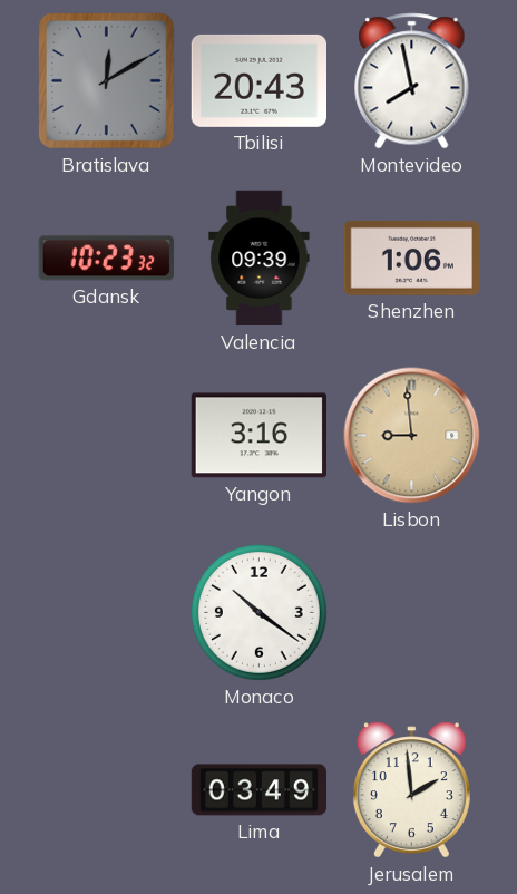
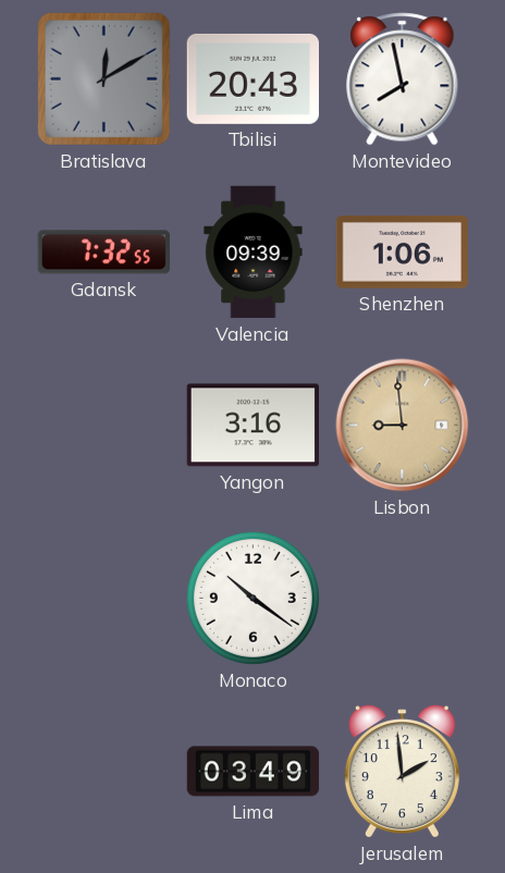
Gdansk: 10:23 -> 7:32
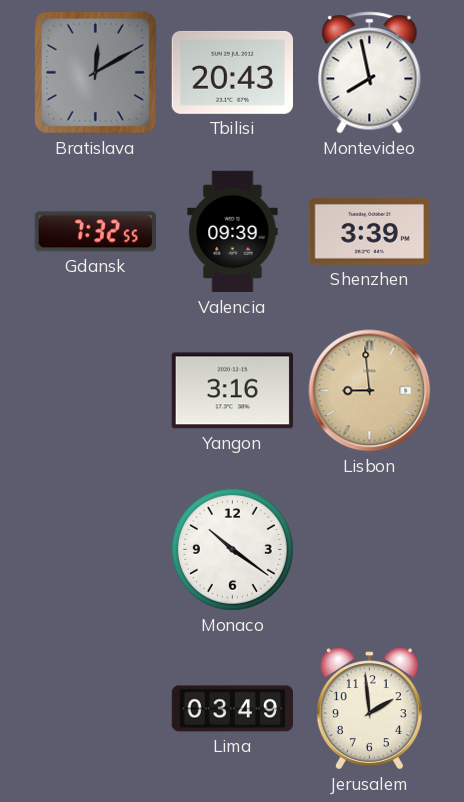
Shenzhen: 1:06 -> 3:39
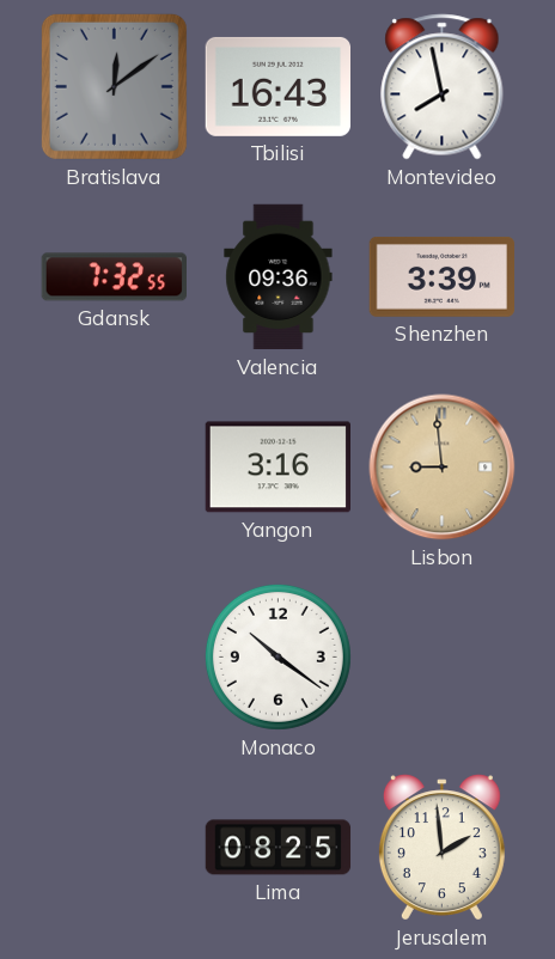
Bratislava: 12:10 -> 12:09
Tbilisi: 20:43 -> 16:43
Valencia: 09:39 -> 09:36
Lima: 03:49 -> 08:25
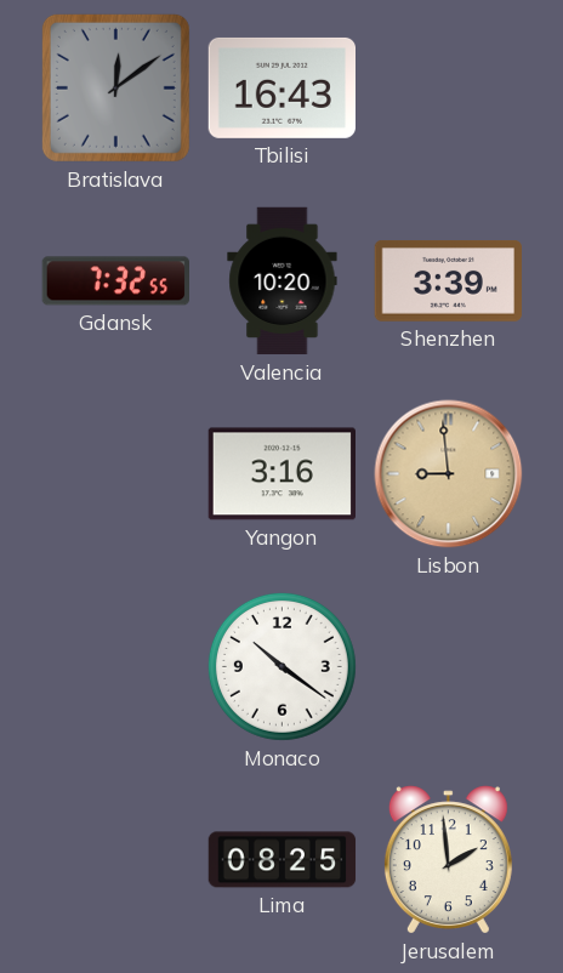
Montevideo: 7:58 -> none
Valencia: 09:36 -> 10:20
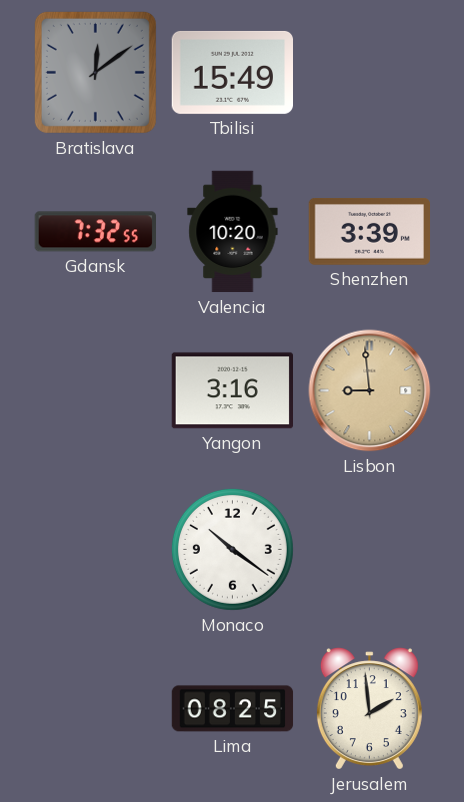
Tbilisi: 16:43 -> 15:49
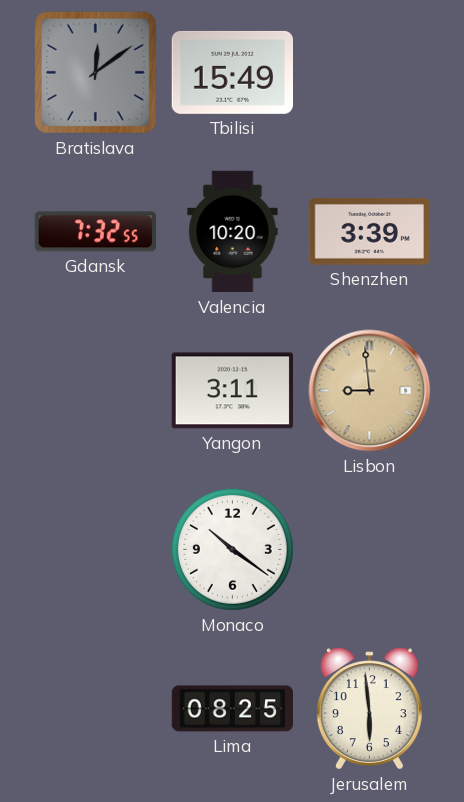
Yangon: 3:16 -> 3:11
Jerusalem: 1:59 -> 5:59
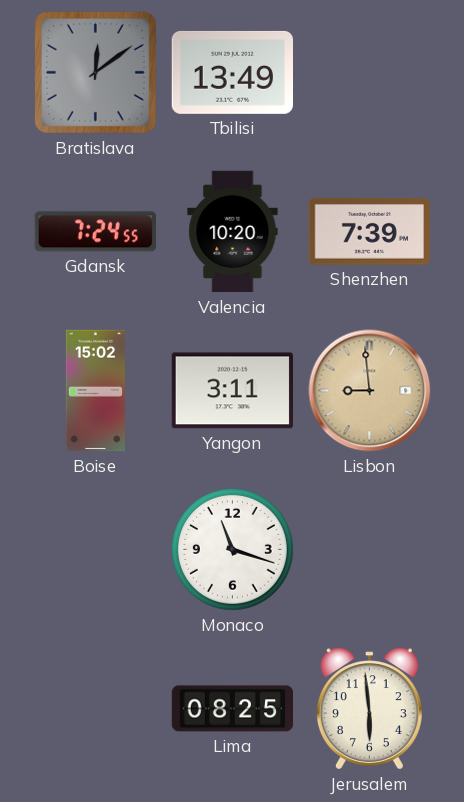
Tbilisi: 15:49 -> 13:49
Gdansk: 7:32 -> 7:24
Shenzhen: 3:39 -> 7:39
Boise: none -> 15:02
Monaco: 10:21 -> 11:18
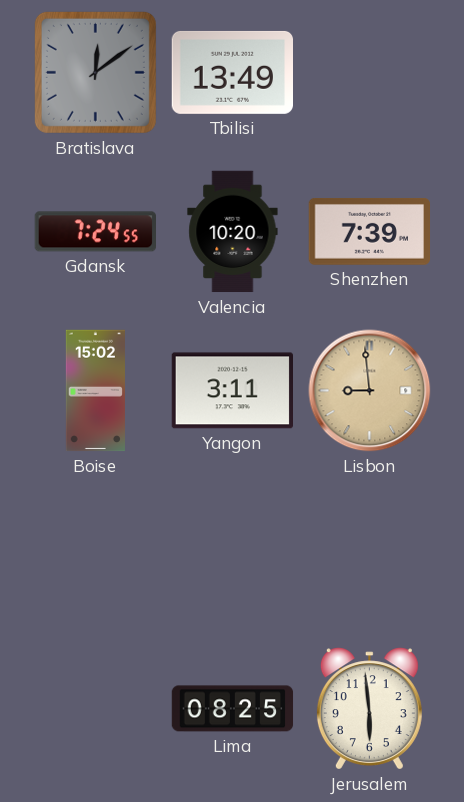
Monaco: 11:18 -> none
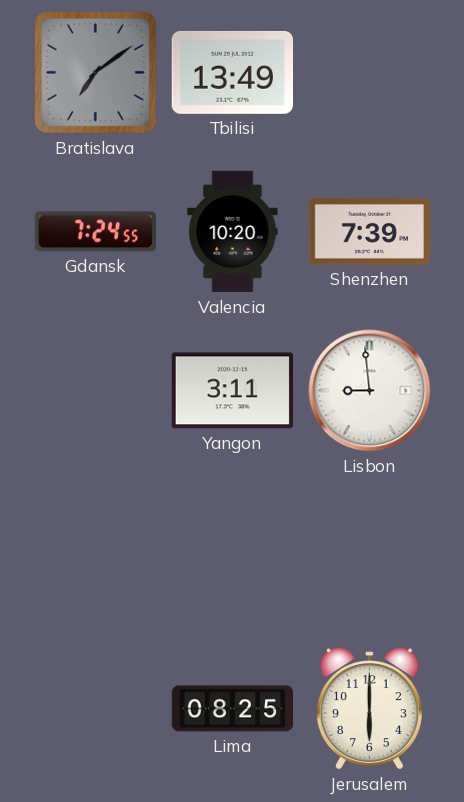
Bratislava: 12:09 -> 7:09
Boise: 15:02 -> none
Lisbon dial: champagne -> white
Jerusalem: 5:59 -> 6:00
